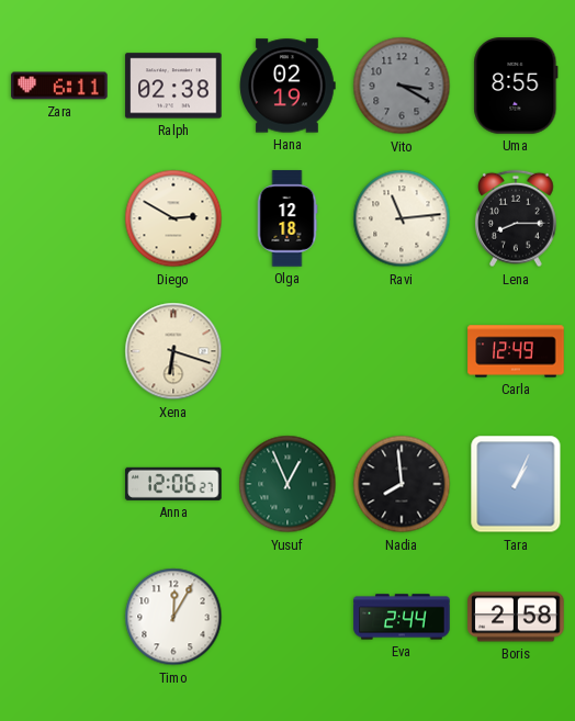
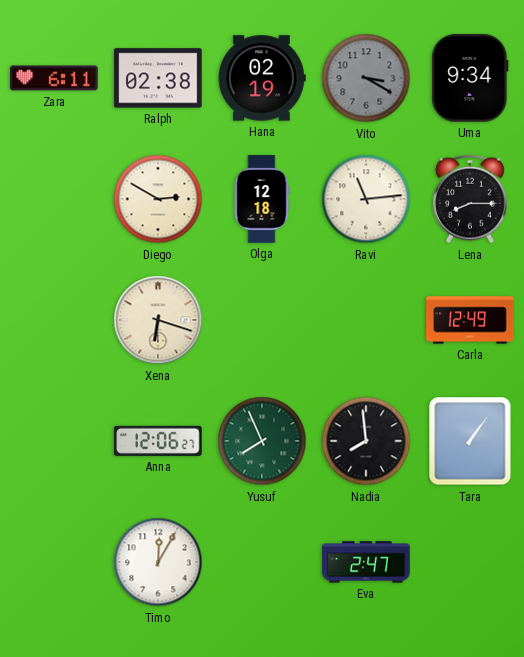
Uma: 8:55 -> 9:34
Yusuf: 12:56 -> 7:56
Tara: 1:04 -> 1:06
Eva: 2:44 -> 2:47
Boris: 2:58 -> none
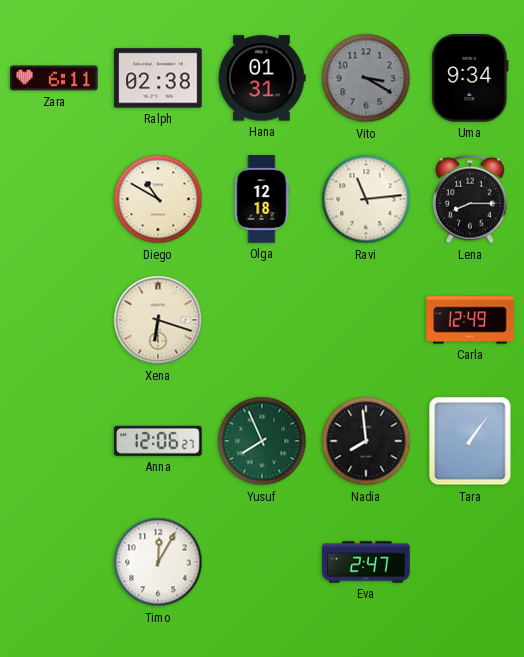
Hana: 02:19 -> 01:31
Diego: 2:50 -> 10:50
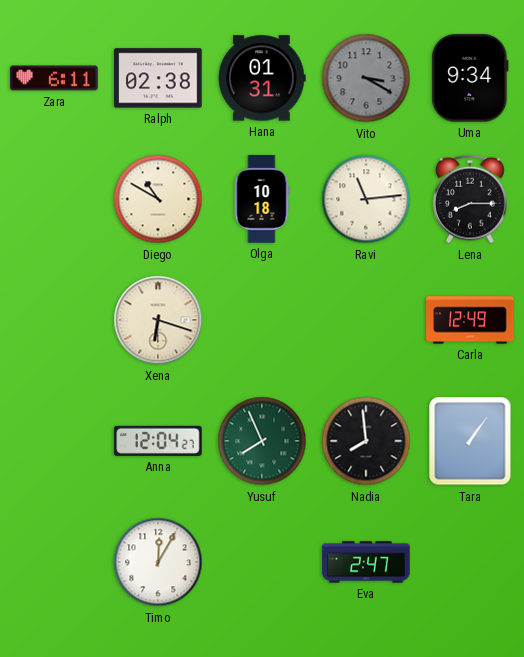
Olga: 12:18 -> 10:18
Anna: 12:06 -> 12:04
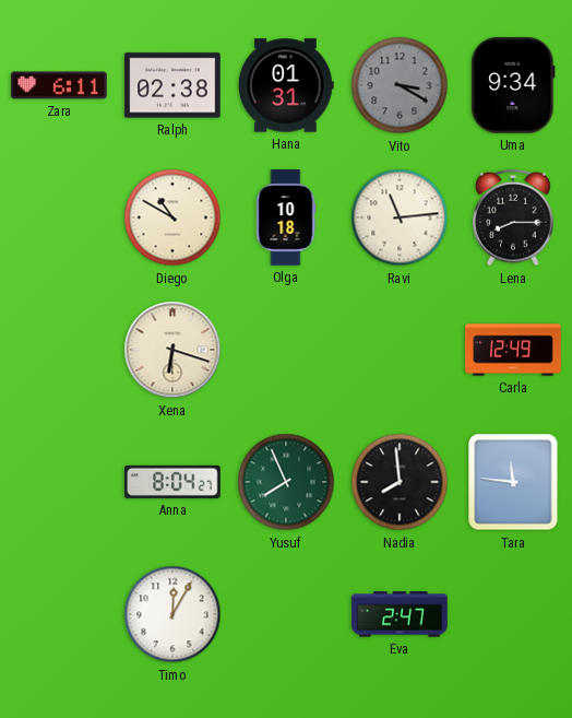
Anna: 12:04 -> 8:04
Tara: 1:06 -> 11:46
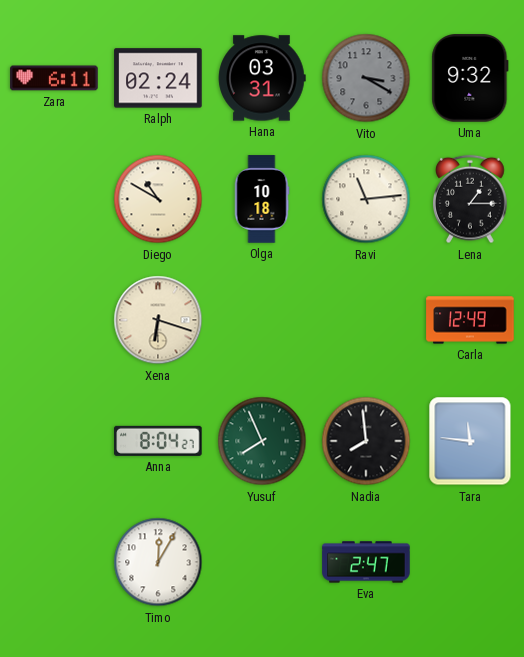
Ralph: 02:38 -> 02:24
Hana: 01:31 -> 03:31
Uma: 9:34 -> 9:32
Lena: 8:15 -> 1:15
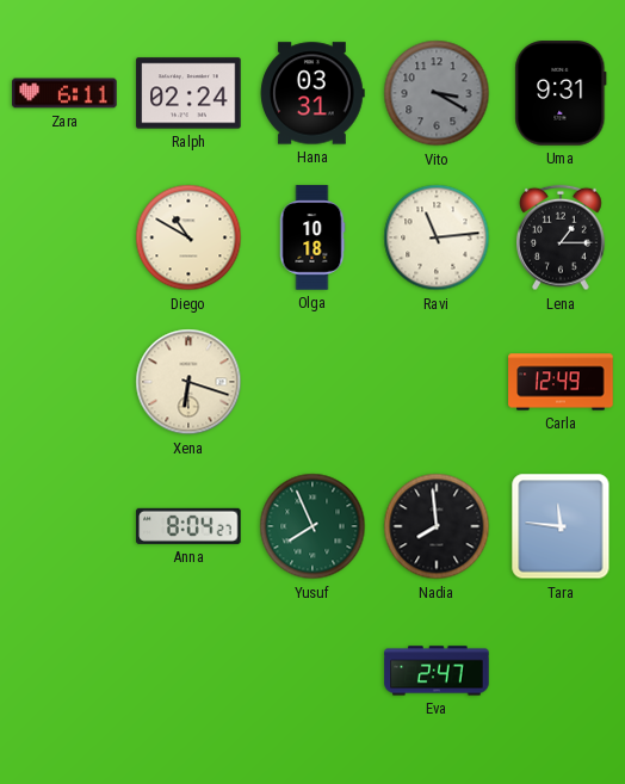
Uma: 9:32 -> 9:31
Timo: 12:05 -> none
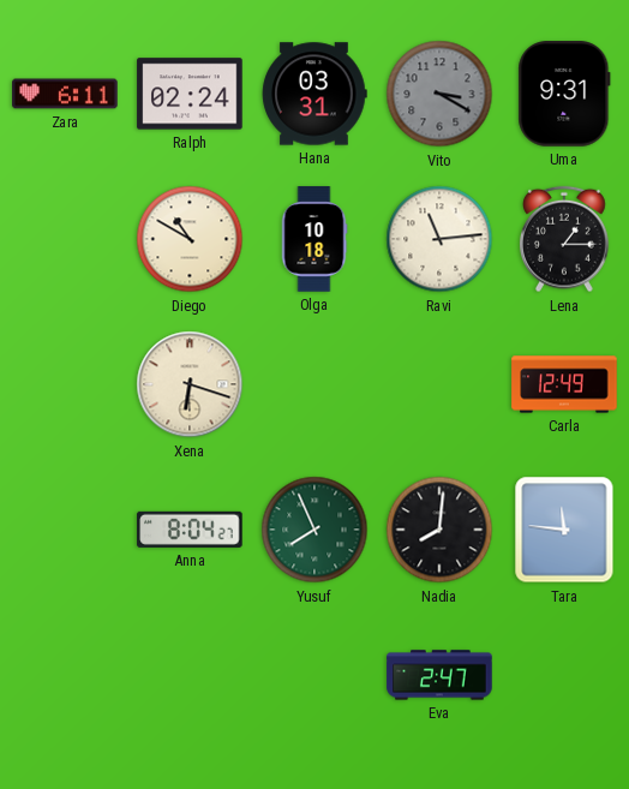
Nadia: 7:59 -> 8:01
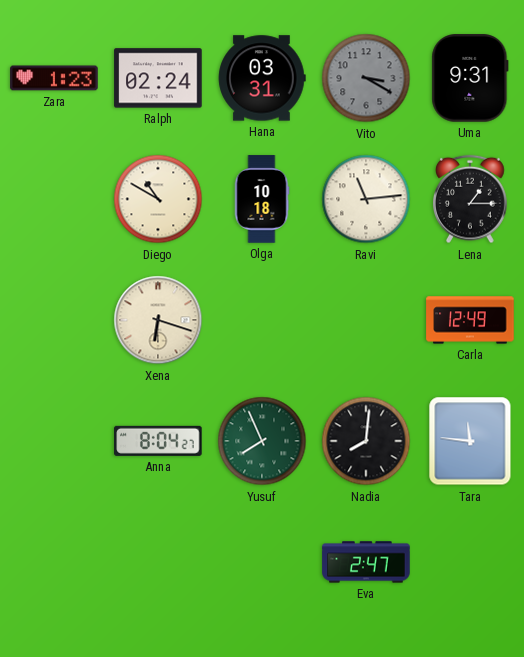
Zara: 6:11 -> 1:23
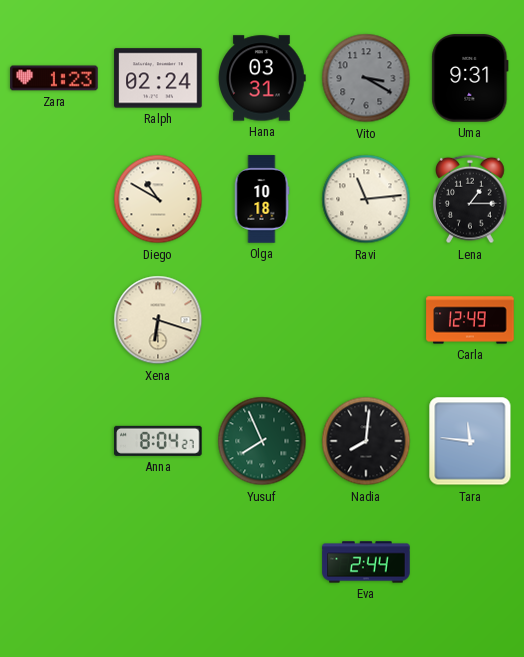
Eva: 2:47 -> 2:44
